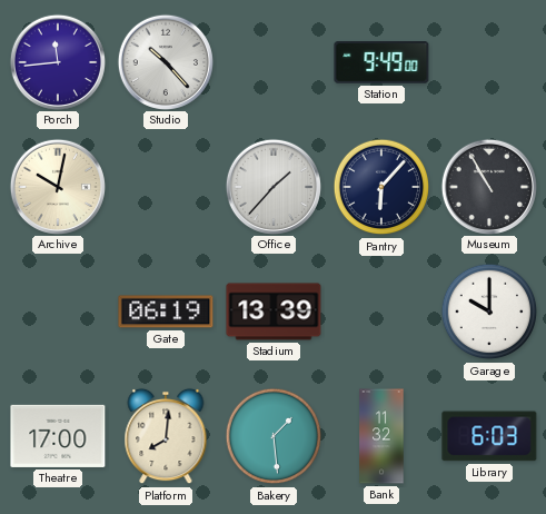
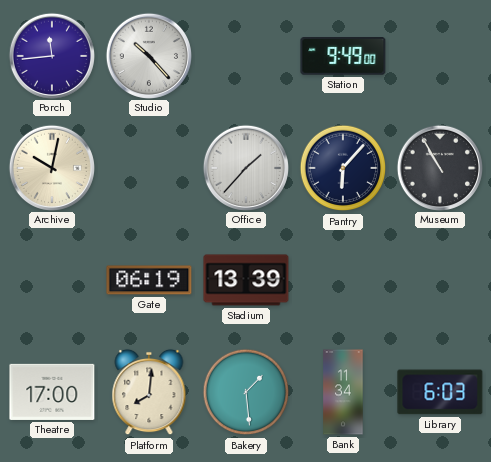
Garage: 10:00 -> none
Bank: 11:32 -> 11:34
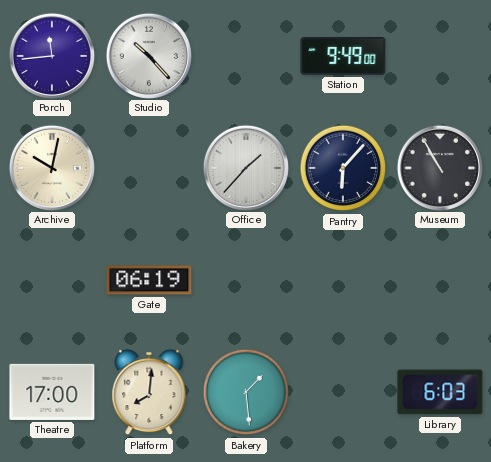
Stadium: 13:39 -> none
Bank: 11:34 -> none
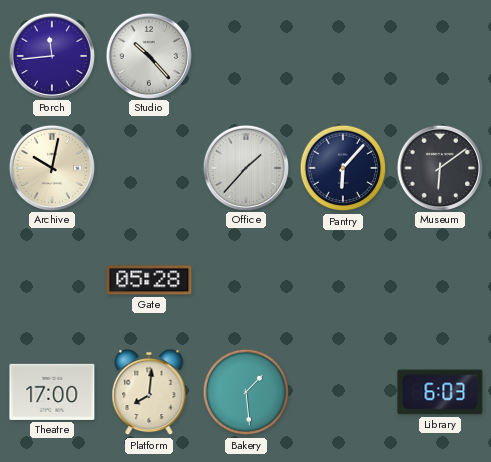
Station: 9:49 -> none
Museum: 10:55 -> 6:09
Gate: 06:19 -> 05:28
